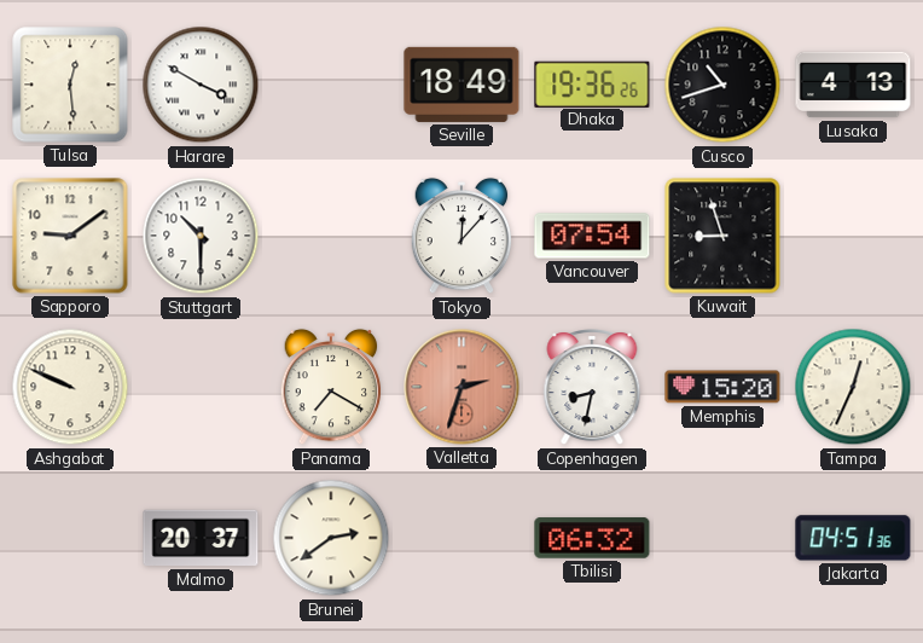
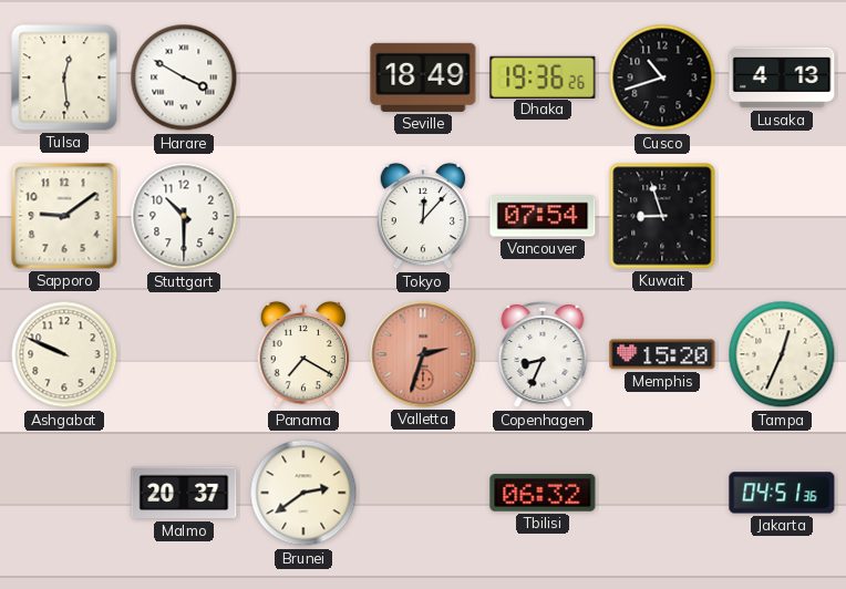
Copenhagen: 8:32 -> 8:34
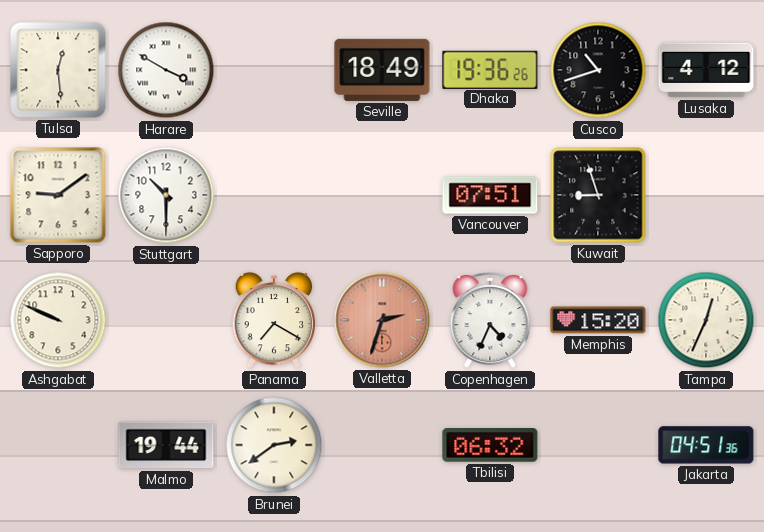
Lusaka: 4:13 -> 4:12
Tokyo: 12:07 -> none
Vancouver: 07:54 -> 07:51
Copenhagen: 8:34 -> 4:34
Malmo: 20:37 -> 19:44
